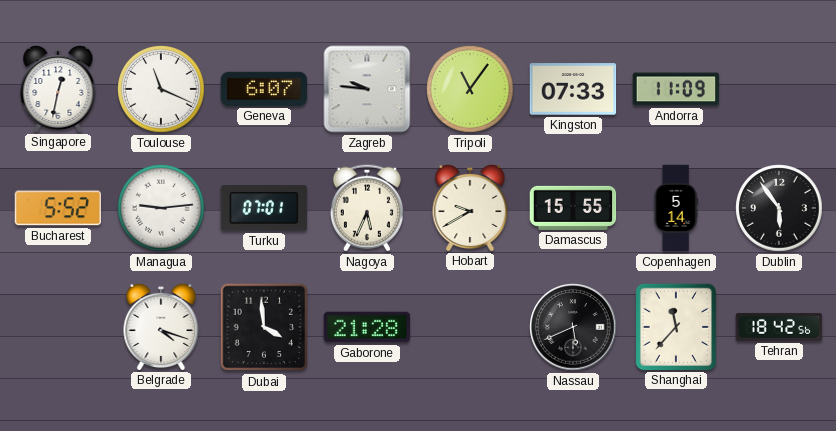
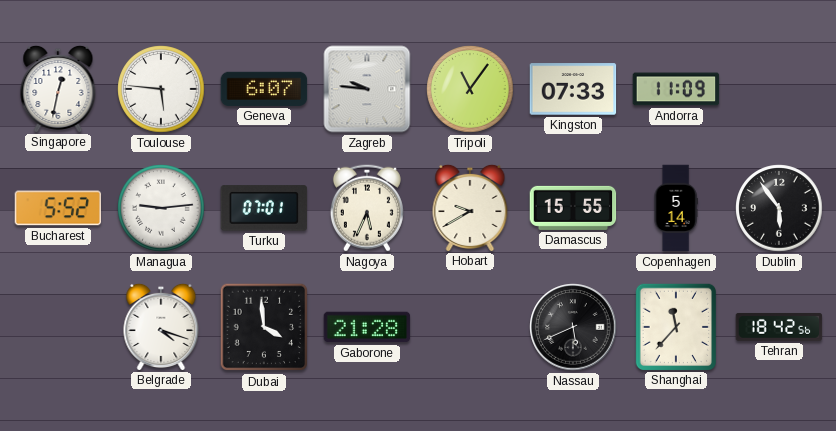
Toulouse: 11:19 -> 5:46
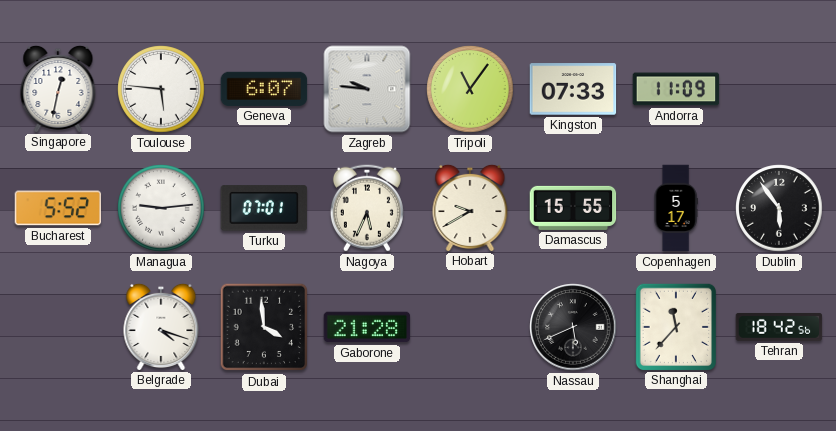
Copenhagen: 5:14 -> 5:17
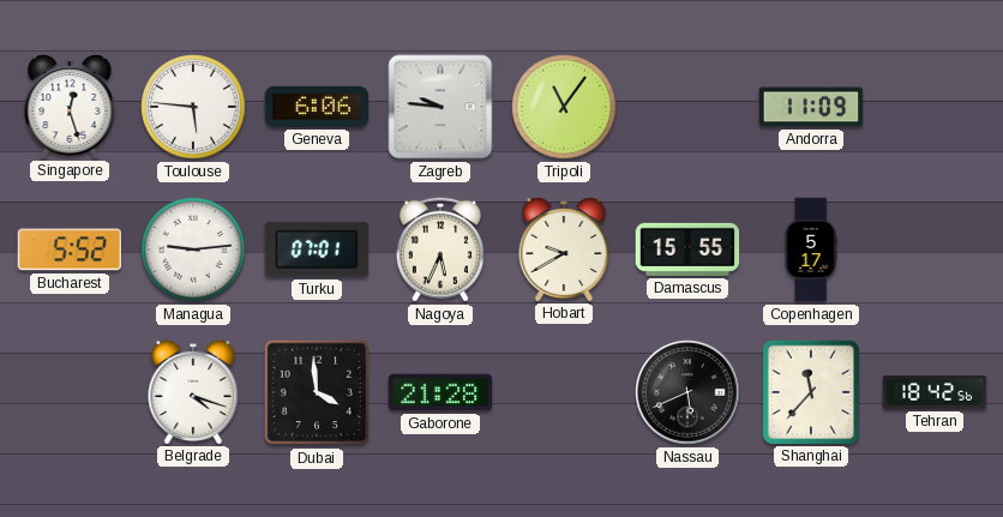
Singapore: 12:32 -> 12:27
Geneva: 6:07 -> 6:06
Kingston: 07:33 -> none
Dublin: 5:54 -> none
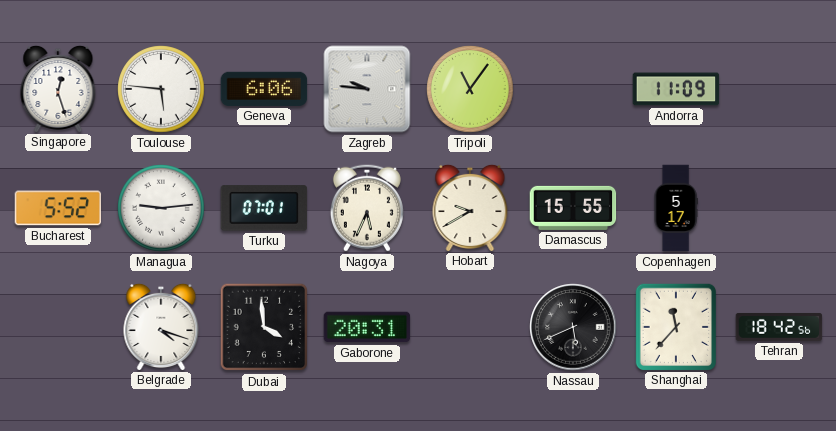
Gaborone: 21:28 -> 20:31
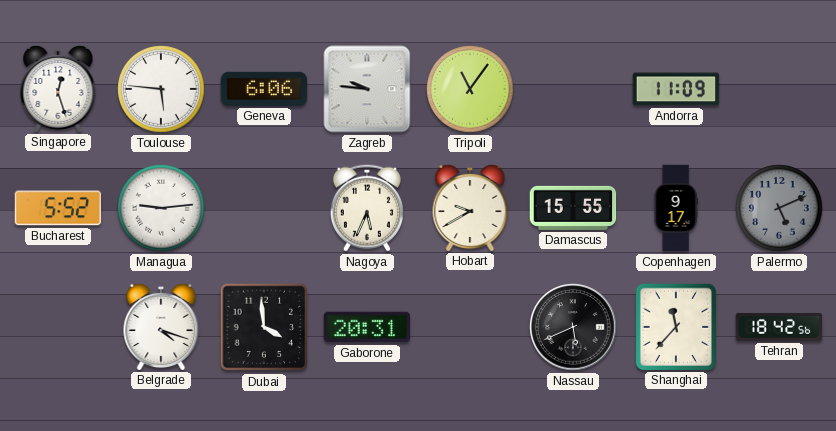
Turku: 07:01 -> none
Copenhagen: 5:17 -> 9:17
Palermo: none -> 5:11
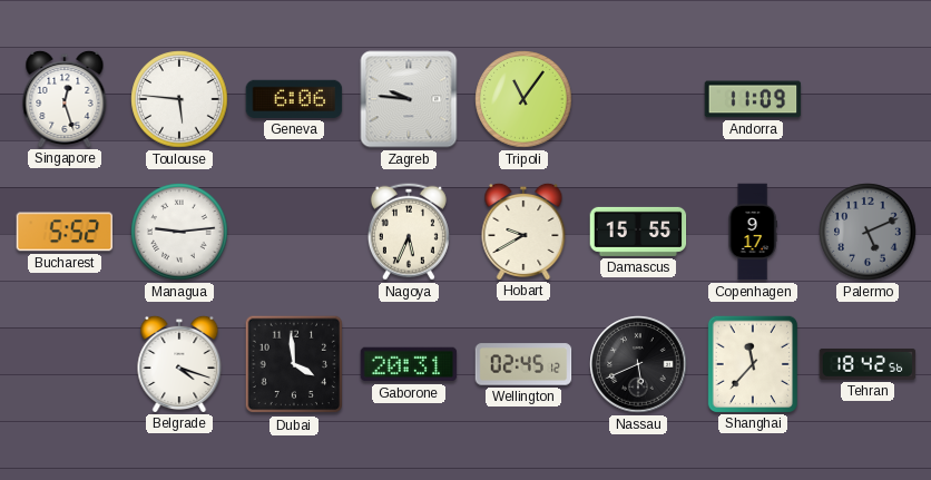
Wellington: none -> 02:45
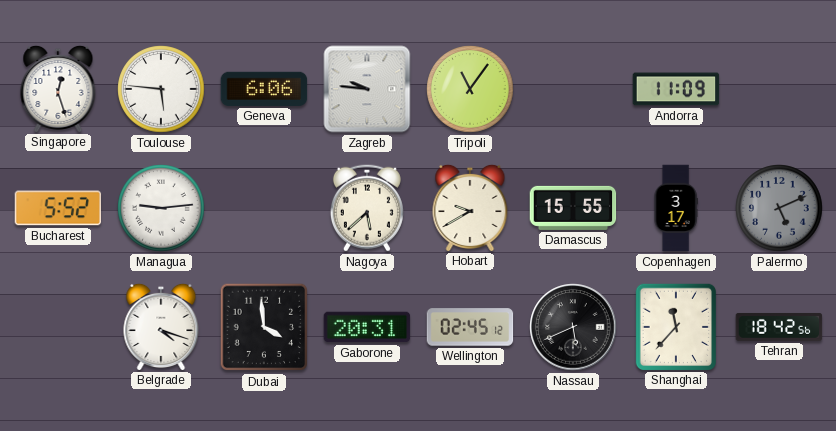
Nagoya: 5:34 -> 5:38
Copenhagen: 9:17 -> 3:17
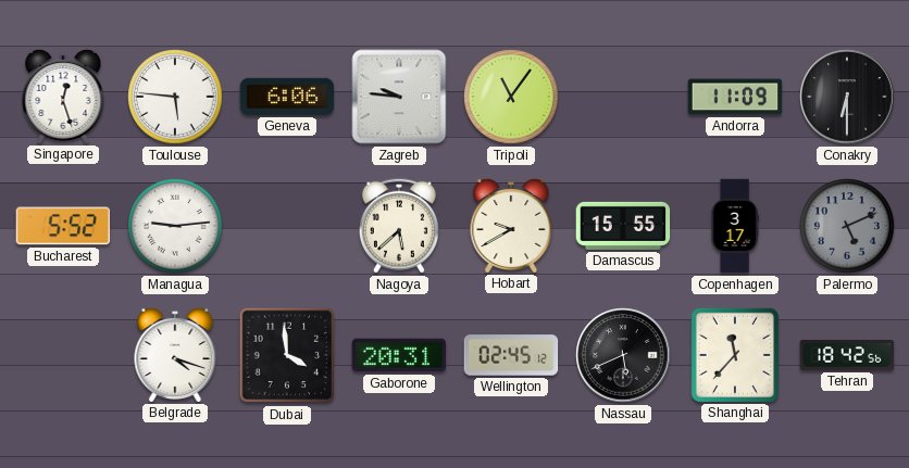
Conakry: none -> 6:30
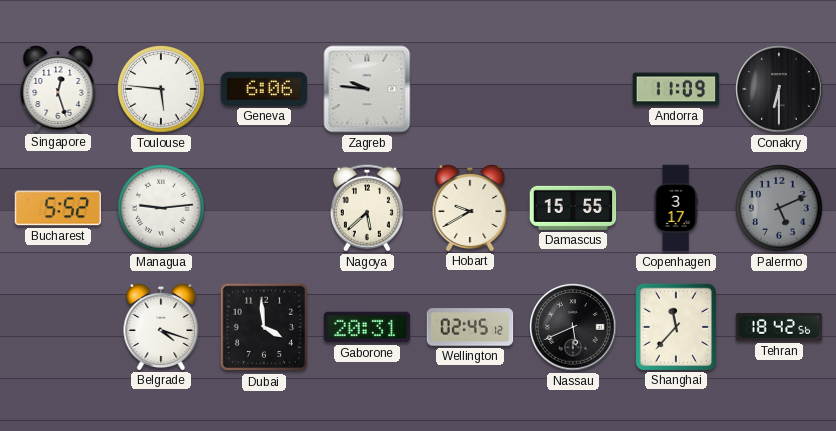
Tripoli: 11:06 -> none
